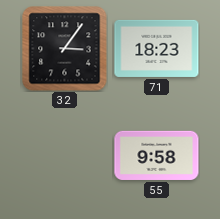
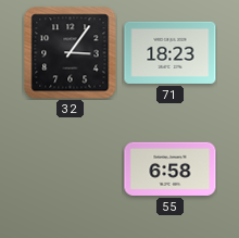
55: 9:58 -> 6:58
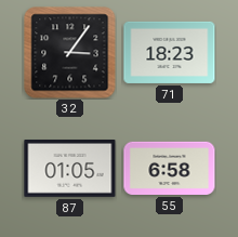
87: none -> 01:05
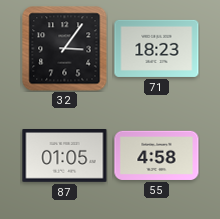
55: 6:58 -> 4:58
